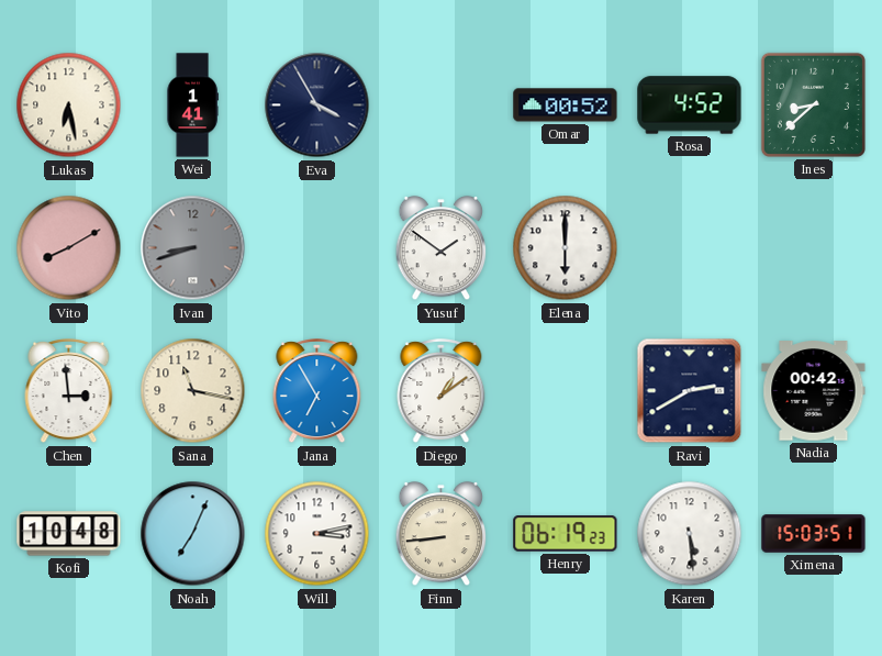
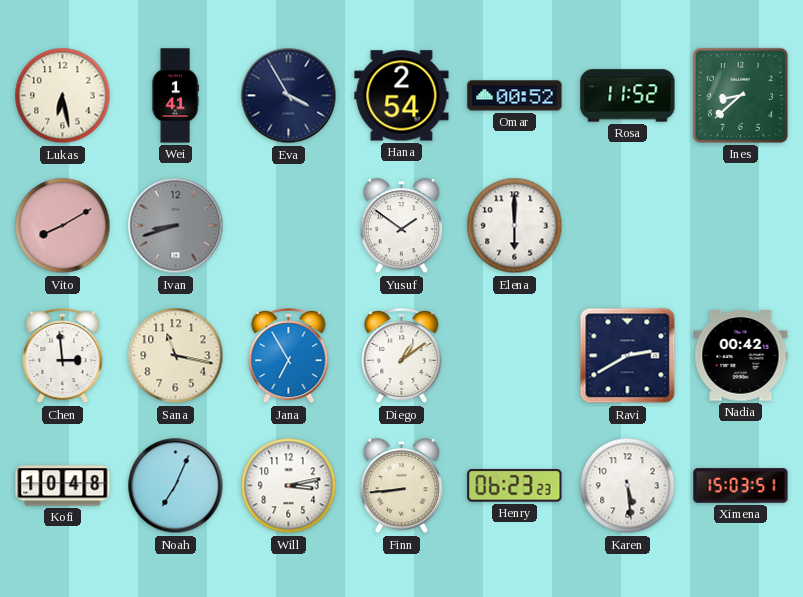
Hana: none -> 2:54
Rosa: 4:52 -> 11:52
Henry: 06:19 -> 06:23
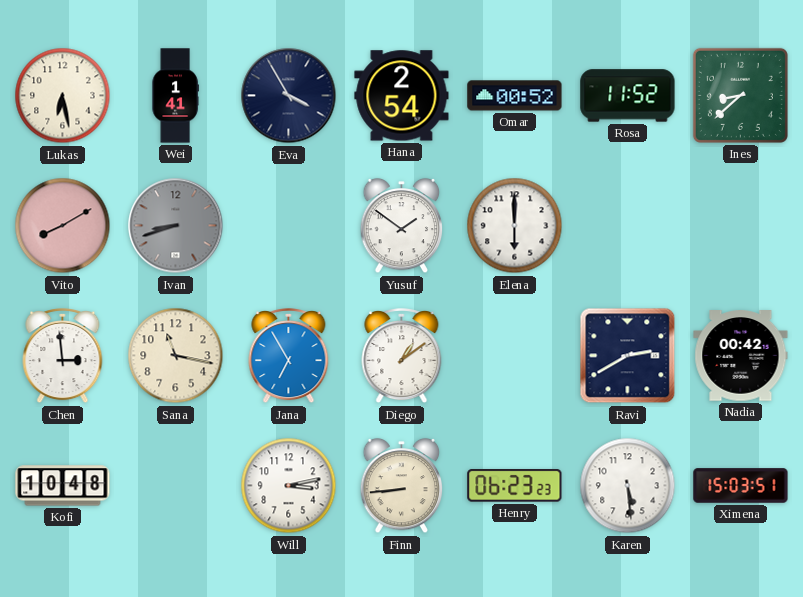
Noah: 7:04 -> none
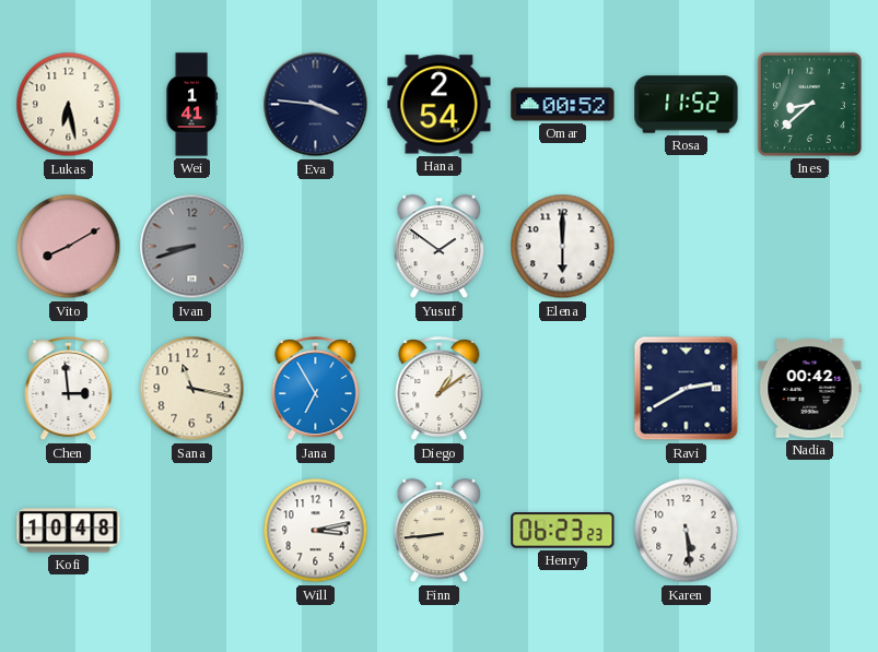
Eva: 3:55 -> 3:46
Ximena: 15:03 -> none
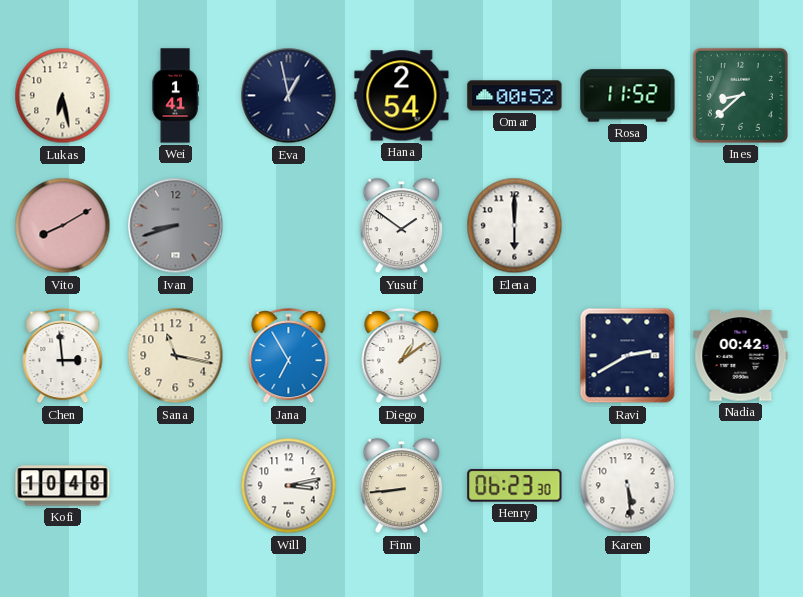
Eva: 3:46 -> 12:58
Henry: 06:23:23 -> 06:23:30
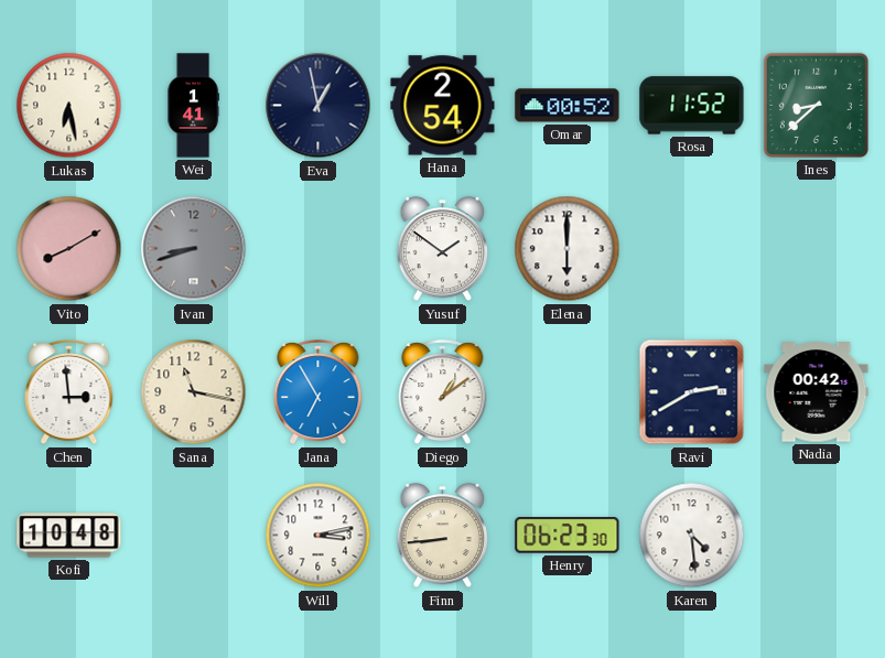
Karen: 5:29 -> 4:29
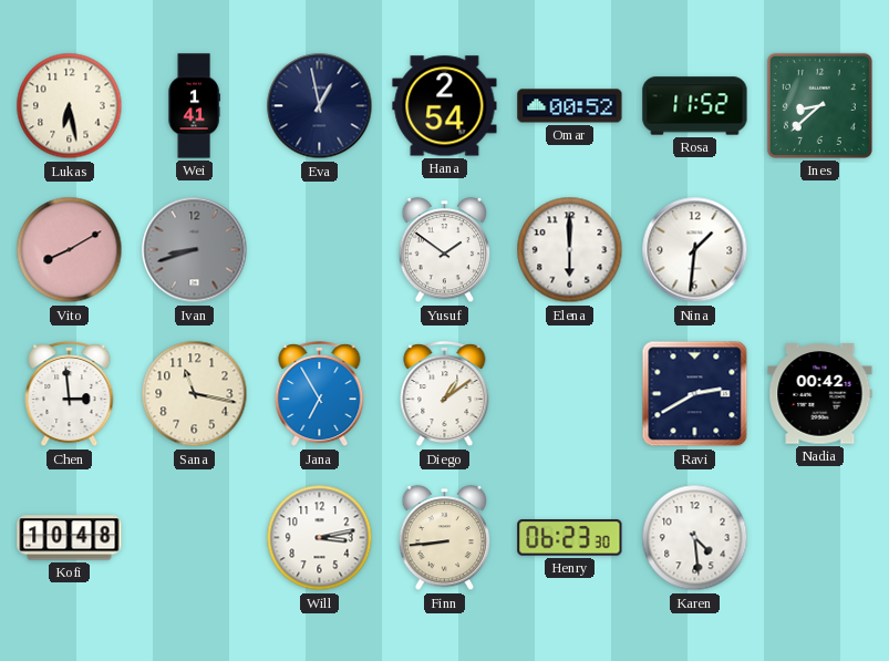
Nina: none -> 1:31
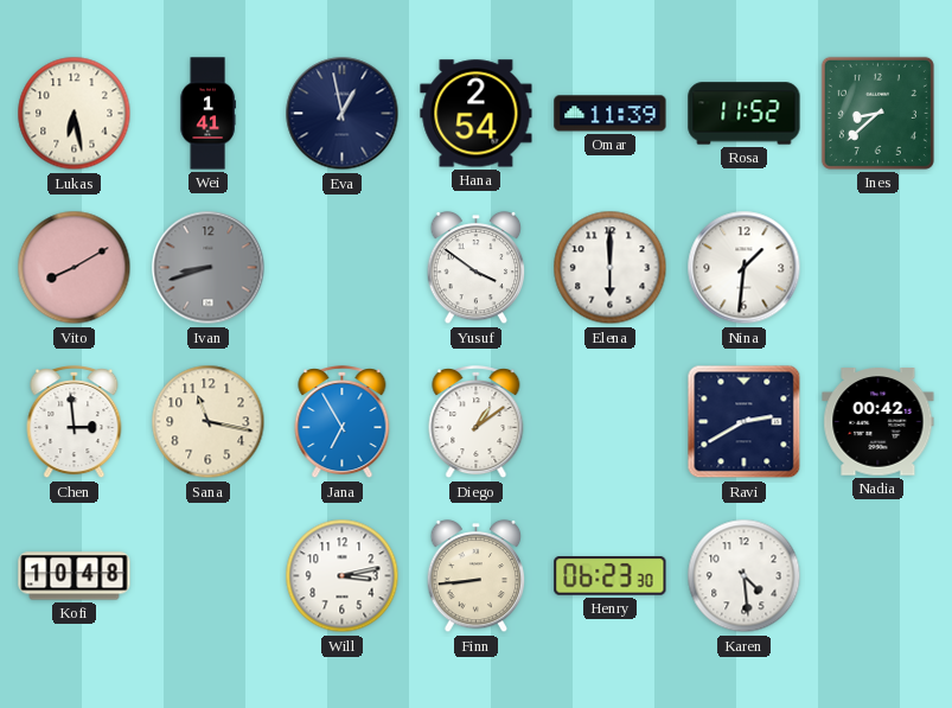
Omar: 00:52 -> 11:39
Yusuf: 1:51 -> 3:51
